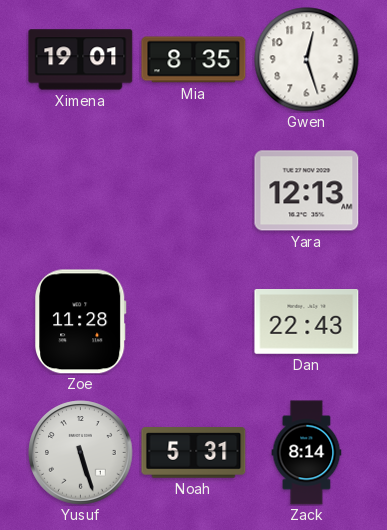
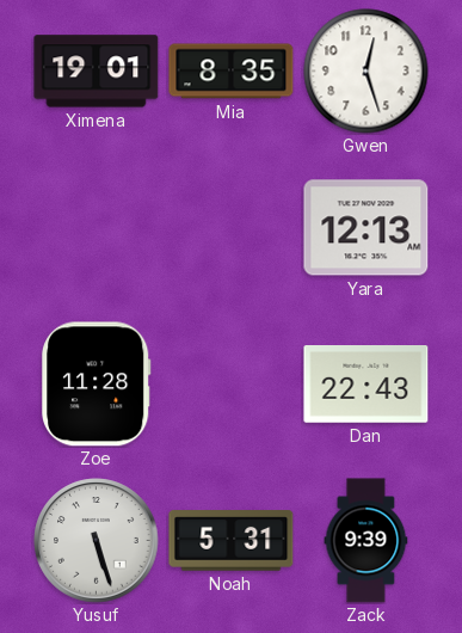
Zack: 8:14 -> 9:39
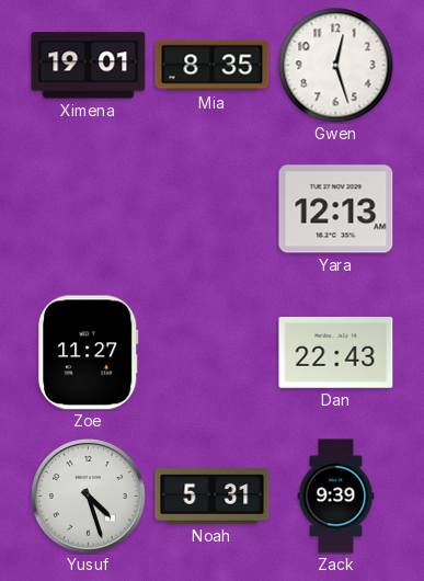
Zoe: 11:28 -> 11:27
Yusuf: 5:27 -> 4:27
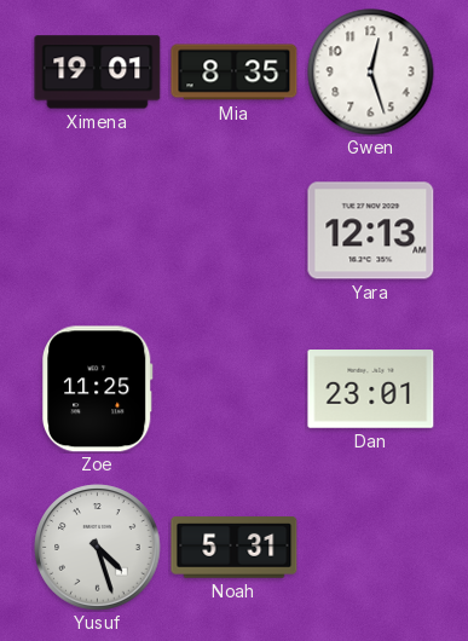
Zoe: 11:27 -> 11:25
Dan: 22:43 -> 23:01
Zack: 9:39 -> none
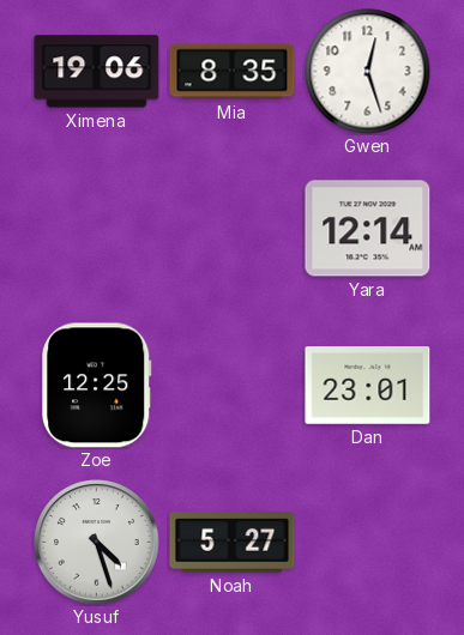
Ximena: 19:01 -> 19:06
Yara: 12:13 -> 12:14
Zoe: 11:25 -> 12:25
Noah: 5:31 -> 5:27
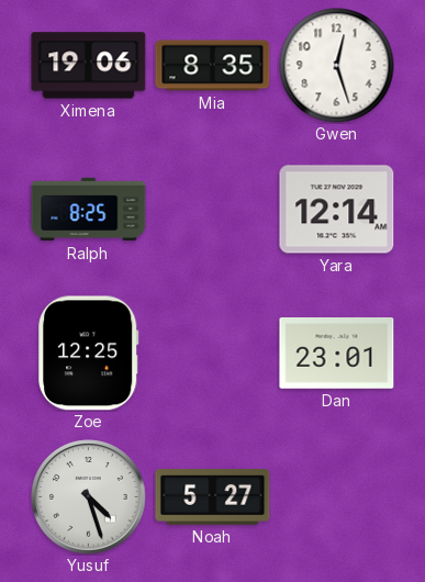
Ralph: none -> 8:25
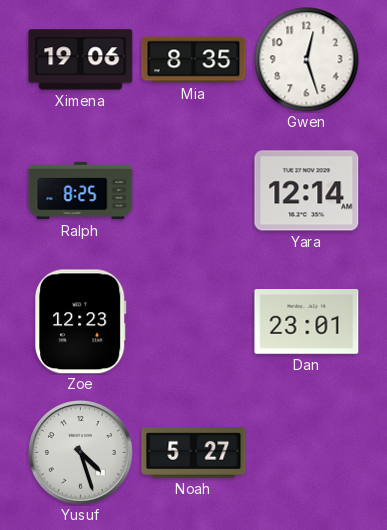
Zoe: 12:25 -> 12:23
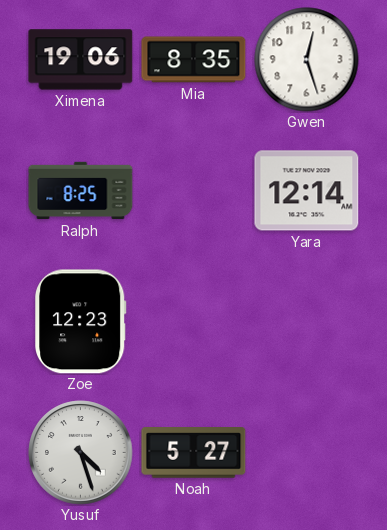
Dan: 23:01 -> none
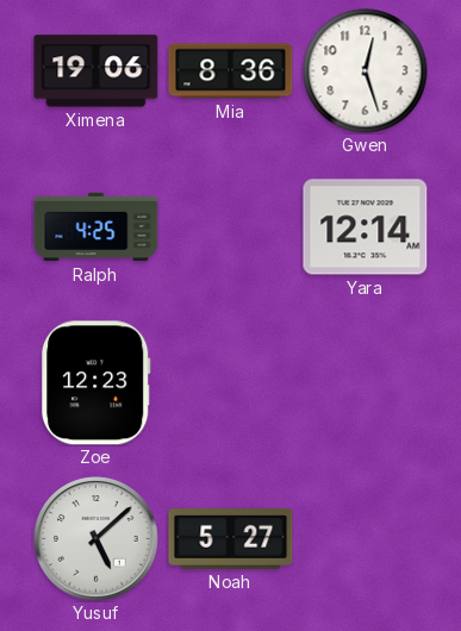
Mia: 8:35 -> 8:36
Ralph: 8:25 -> 4:25
Yusuf: 4:27 -> 5:08
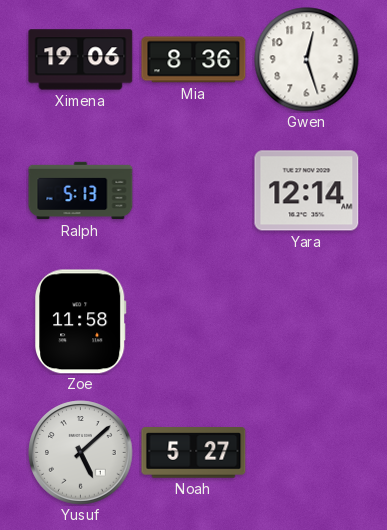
Ralph: 4:25 -> 5:13
Zoe: 12:23 -> 11:58
